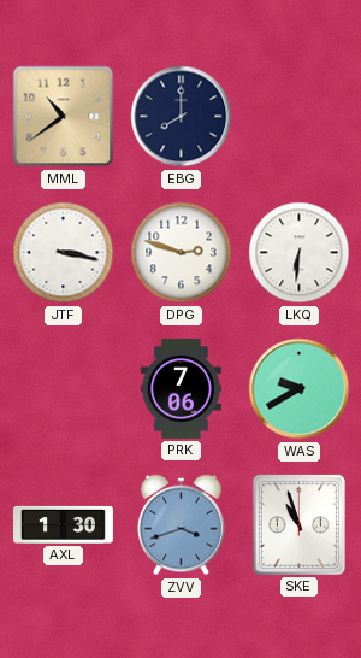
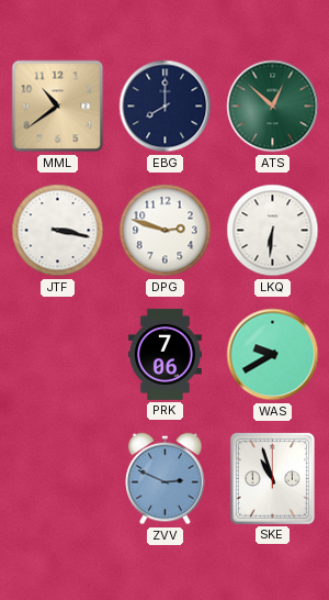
ATS: none -> 12:52
AXL: 1:30 -> none
ZVV: 3:42 -> 2:49
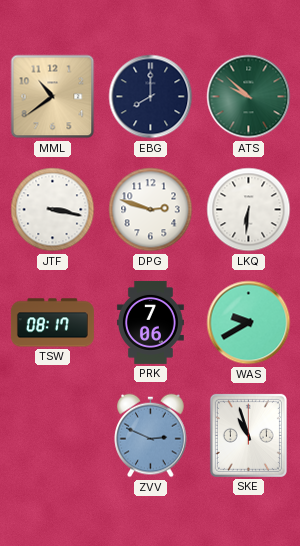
ATS: 12:52 -> 9:52
TSW: none -> 08:17
